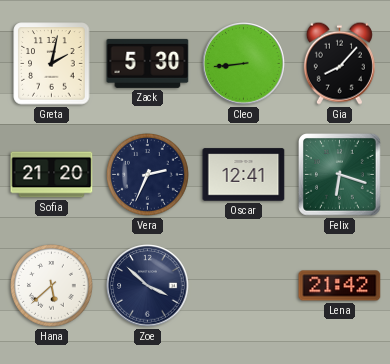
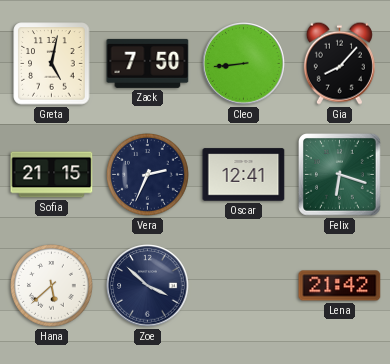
Greta: 2:02 -> 5:02
Zack: 5:30 -> 7:50
Sofia: 21:20 -> 21:15
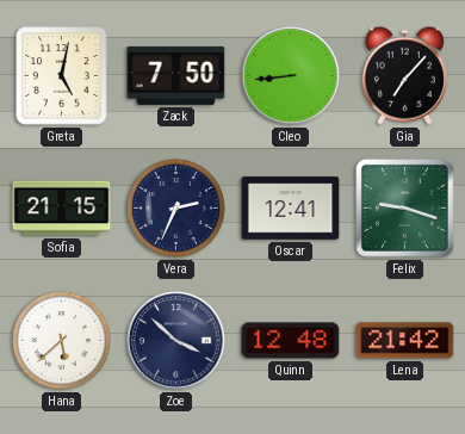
Gia: 8:07 -> 7:07
Felix: 6:18 -> 9:18
Quinn: none -> 12:48
